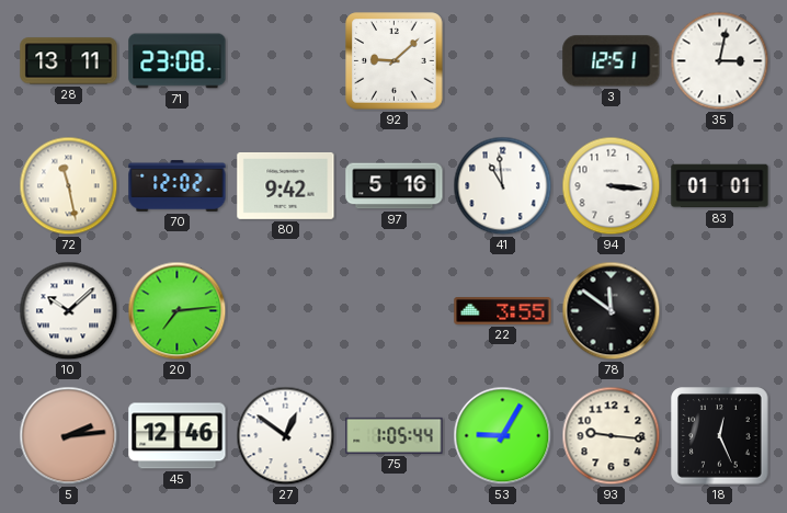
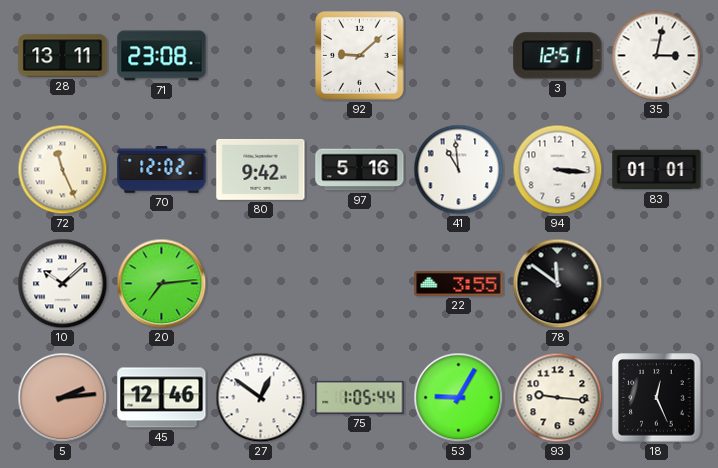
72: 11:28 -> 11:26
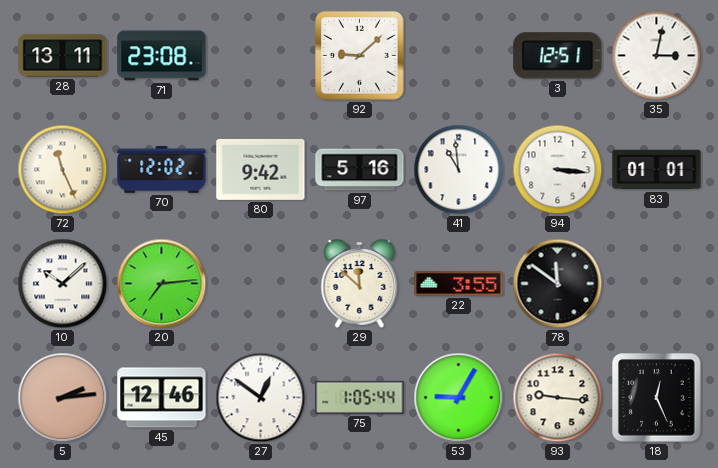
29: none -> 11:52
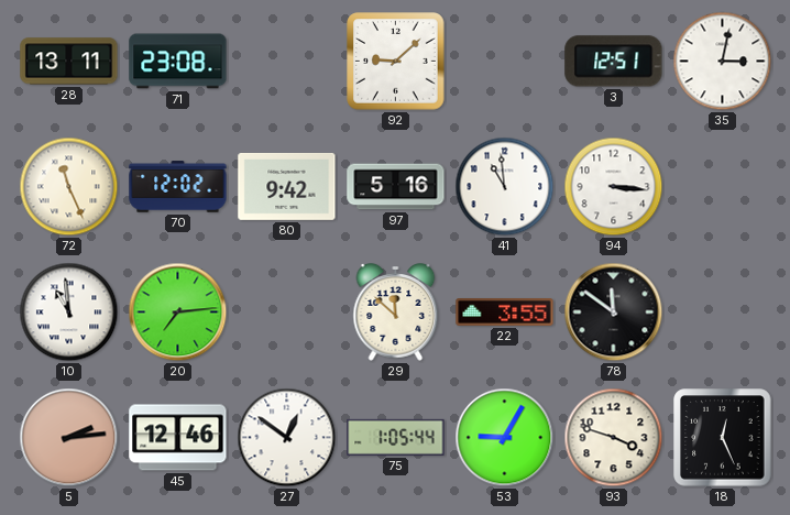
83: 01:01 -> none
10: 10:08 -> 10:59
93: 9:16 -> 3:48
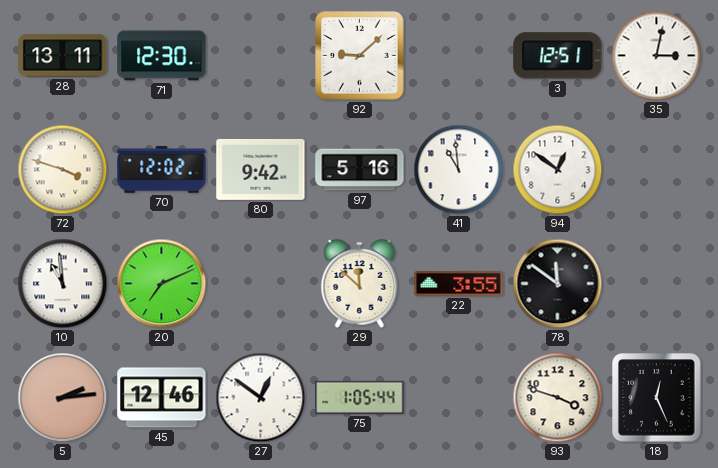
71: 23:08 -> 12:30
72: 11:26 -> 3:48
94: 3:16 -> 12:51
20: 7:14 -> 7:11
53: 9:05 -> none
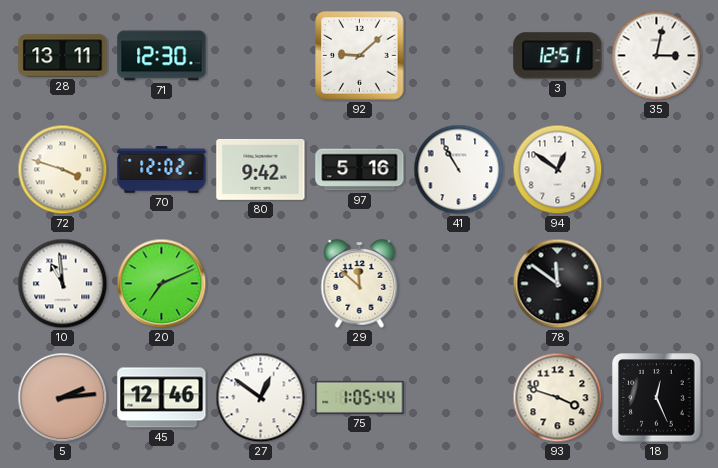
41: 10:59 -> 10:55
22: 3:55 -> none
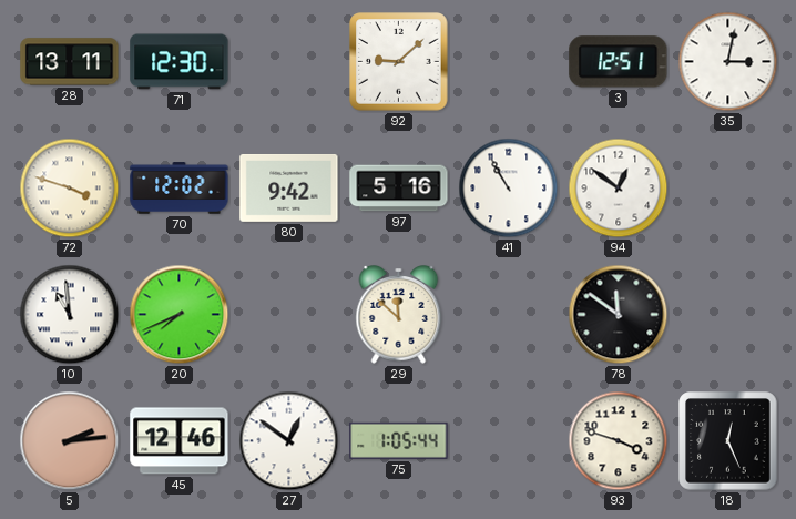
20: 7:11 -> 7:41
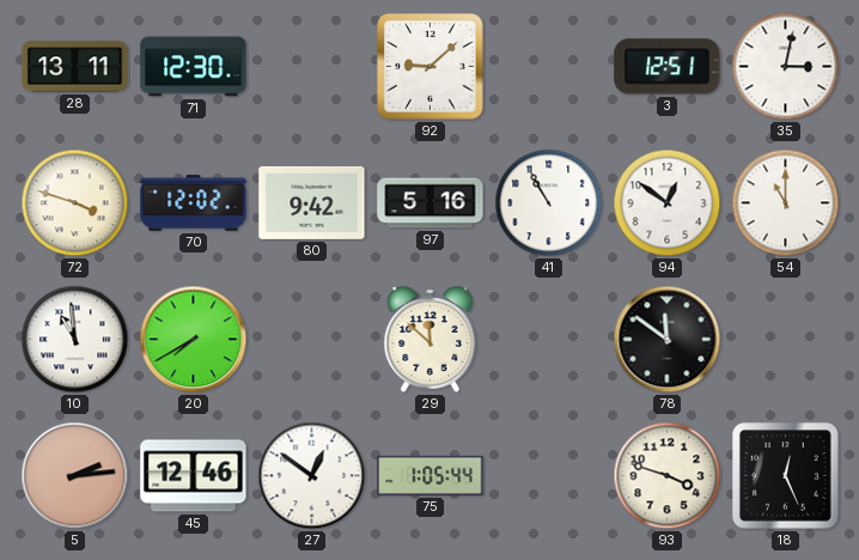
54: none -> 11:00
20: 7:41 -> 7:40
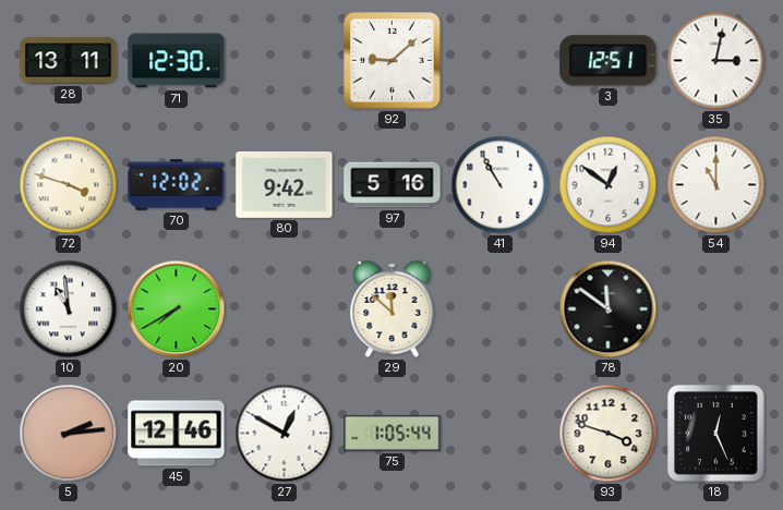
27: 12:51 -> 12:50
